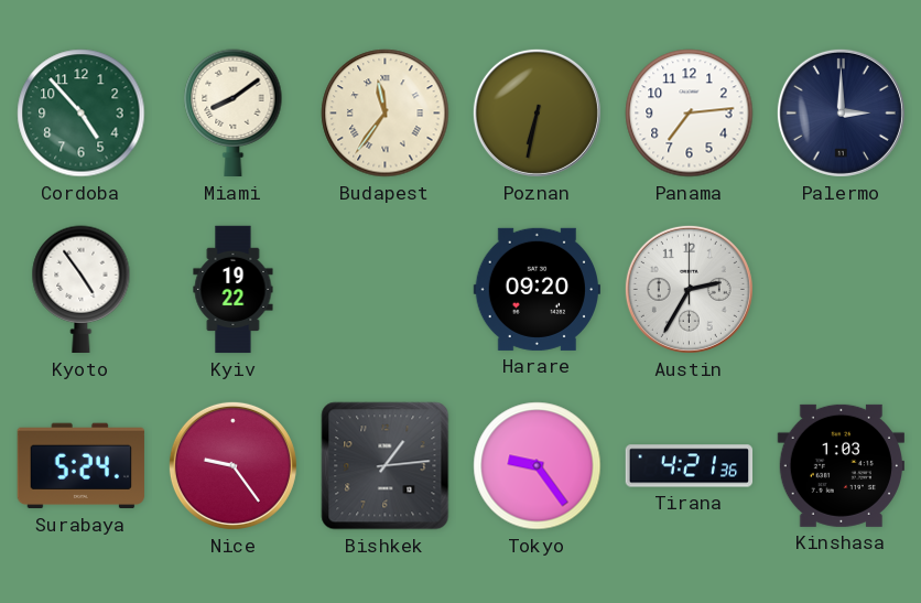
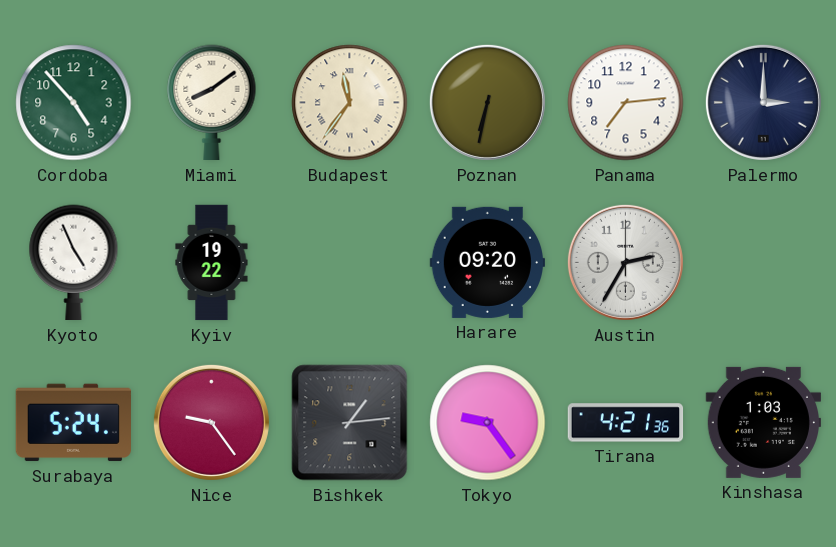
Kyoto: 4:54 -> 4:56
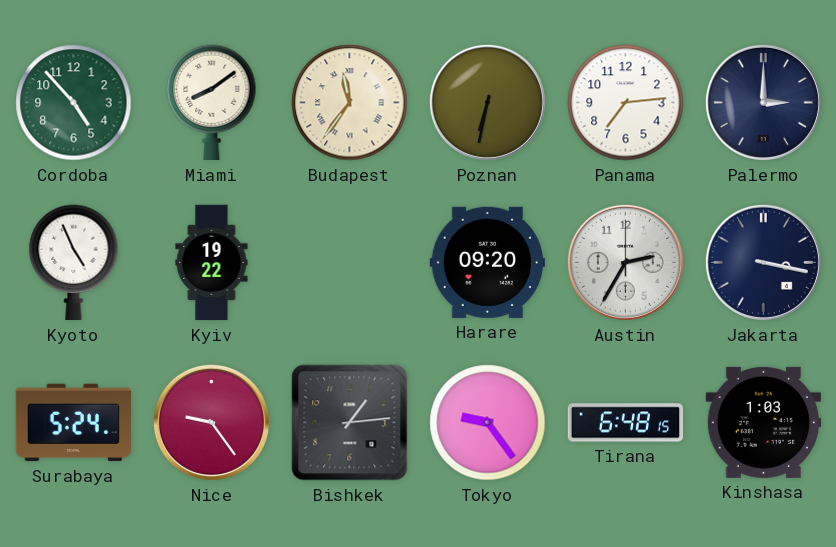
Jakarta: none -> 3:17
Tirana: 4:21 -> 6:48
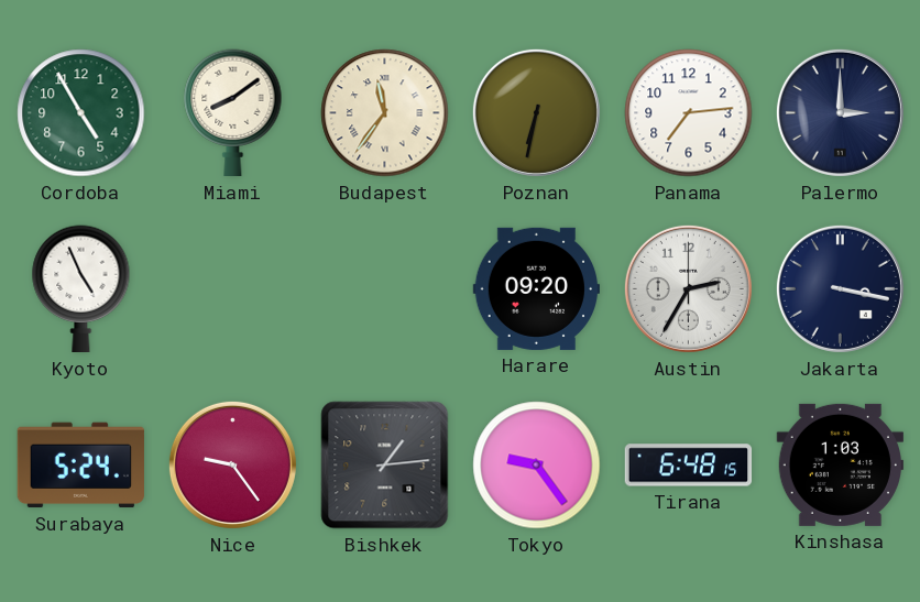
Cordoba: 4:53 -> 4:55
Kyiv: 19:22 -> none
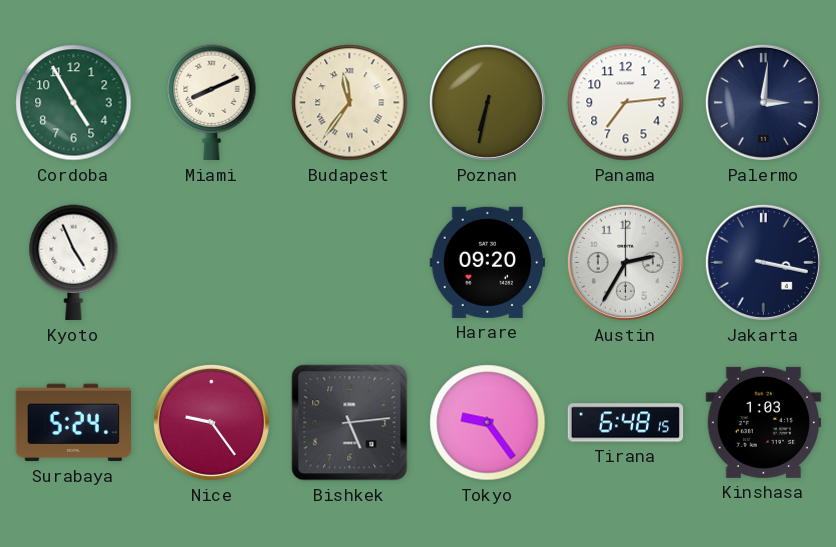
Miami: 8:09 -> 8:11
Palermo: 3:00 -> 3:01
Bishkek: 1:14 -> 5:14
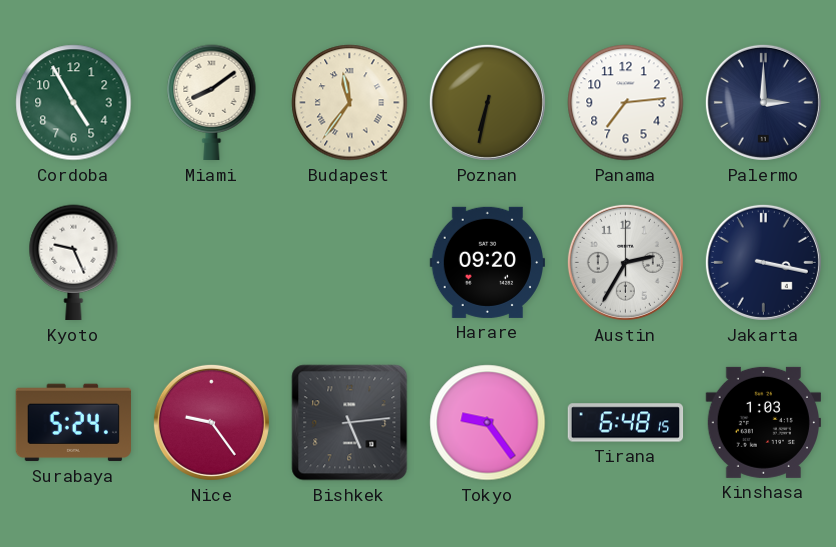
Miami: 8:11 -> 8:09
Palermo: 3:01 -> 3:00
Kyoto: 4:56 -> 9:26
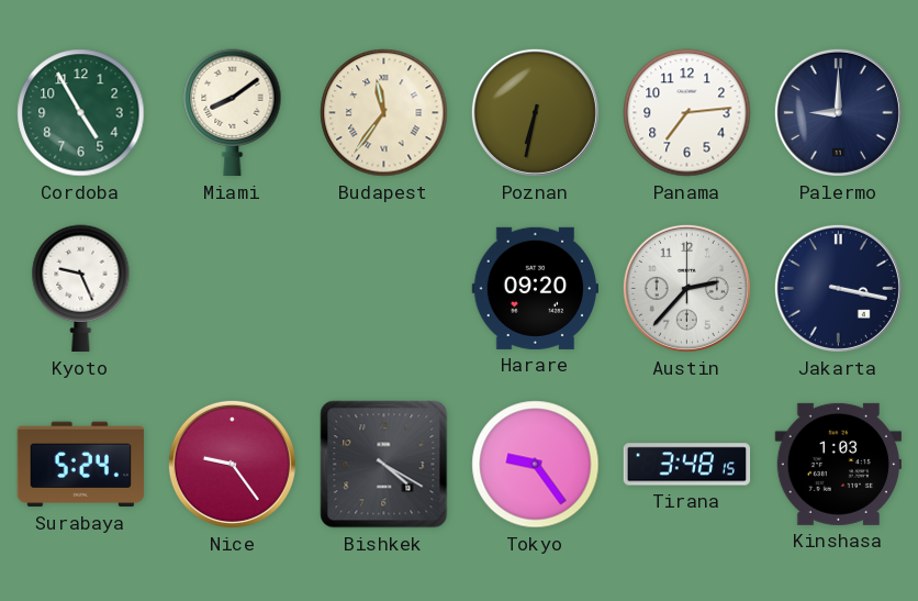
Palermo: 3:00 -> 9:00
Austin: 2:35 -> 2:37
Bishkek: 5:14 -> 4:20
Tirana: 6:48 -> 3:48
